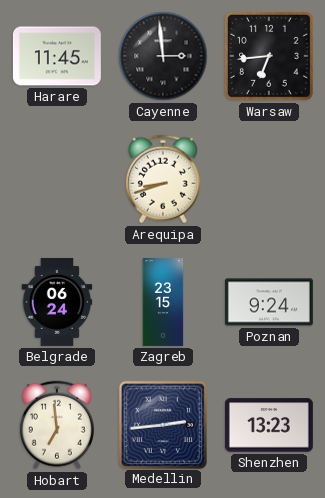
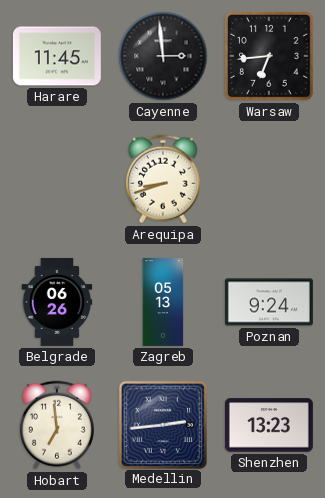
Belgrade: 06:24 -> 06:26
Zagreb: 23:15 -> 05:13
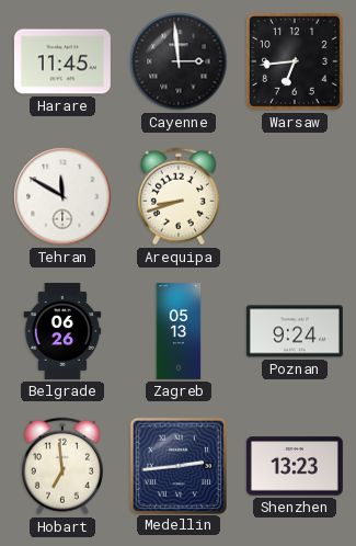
Tehran: none -> 11:50
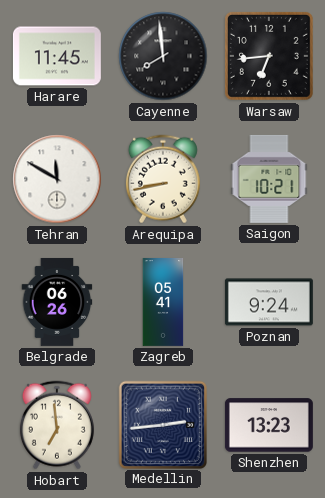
Cayenne: 2:59 -> 7:59
Arequipa: 8:42 -> 8:43
Saigon: none -> 10:21
Zagreb: 05:13 -> 05:41
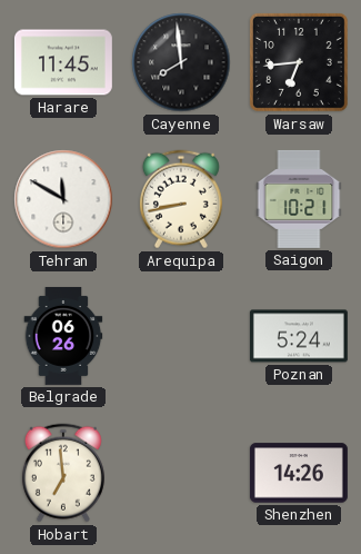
Zagreb: 05:41 -> none
Poznan: 9:24 -> 5:24
Medellin: 2:44 -> none
Shenzhen: 13:23 -> 14:26
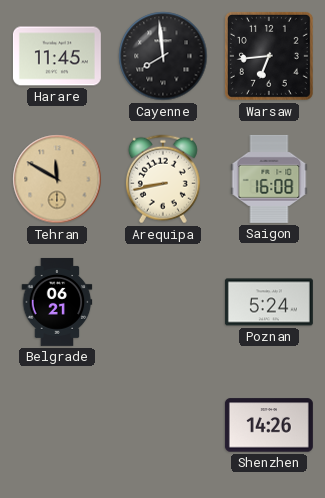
Tehran dial: white -> champagne
Saigon: 10:21 -> 16:08
Belgrade: 06:26 -> 06:21
Hobart: 6:59 -> none
